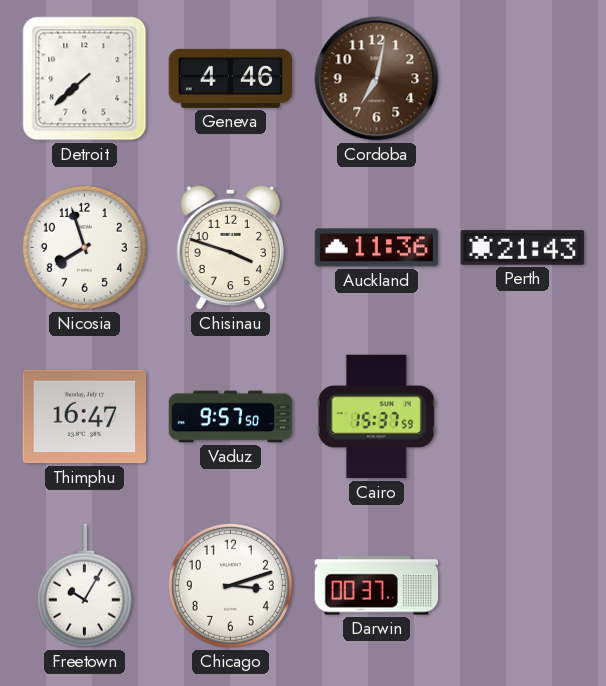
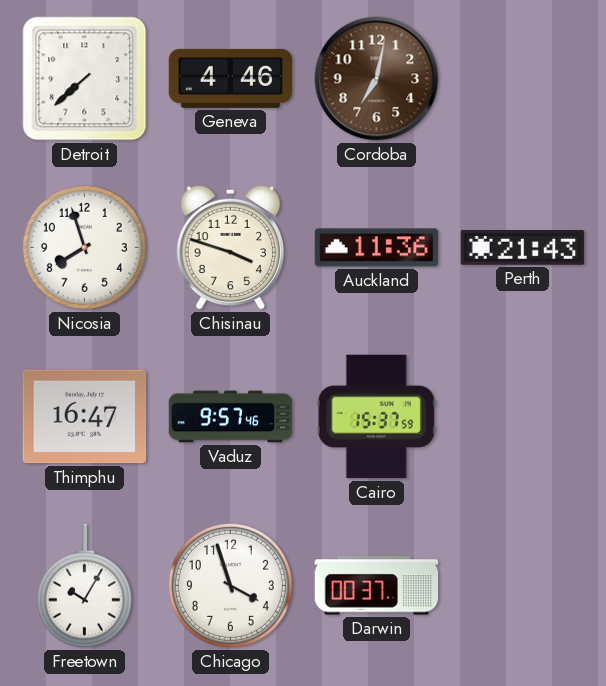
Vaduz: 9:57:50 -> 9:57:46
Chicago: 3:12 -> 3:57
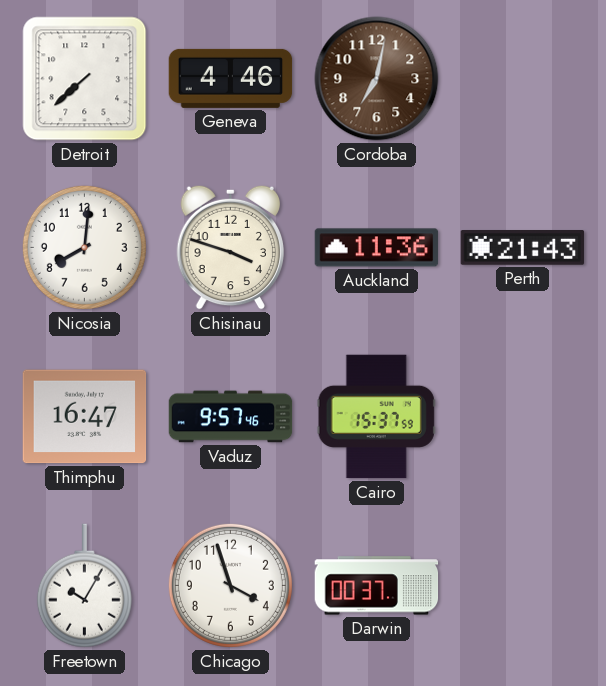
Nicosia: 7:57 -> 8:01
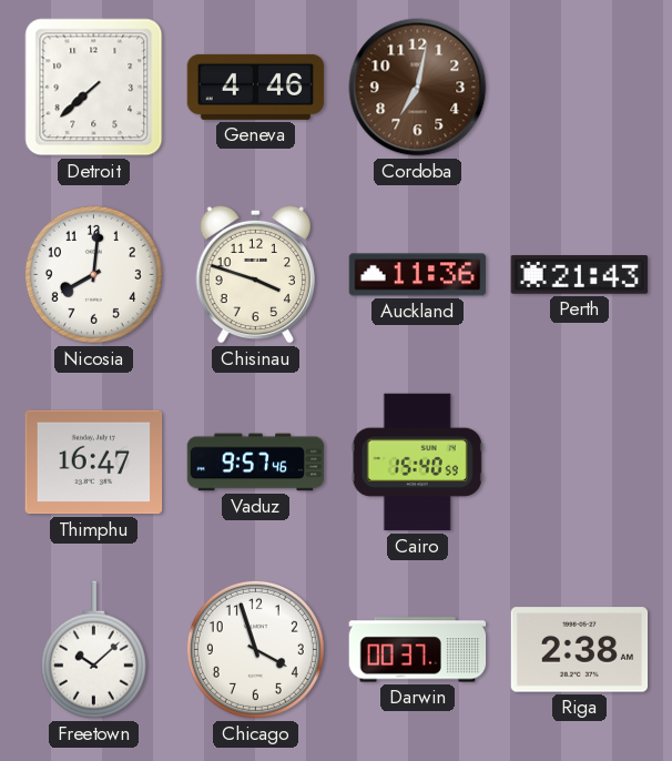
Cairo: 15:37 -> 15:40
Freetown: 10:05 -> 10:08
Riga: none -> 2:38
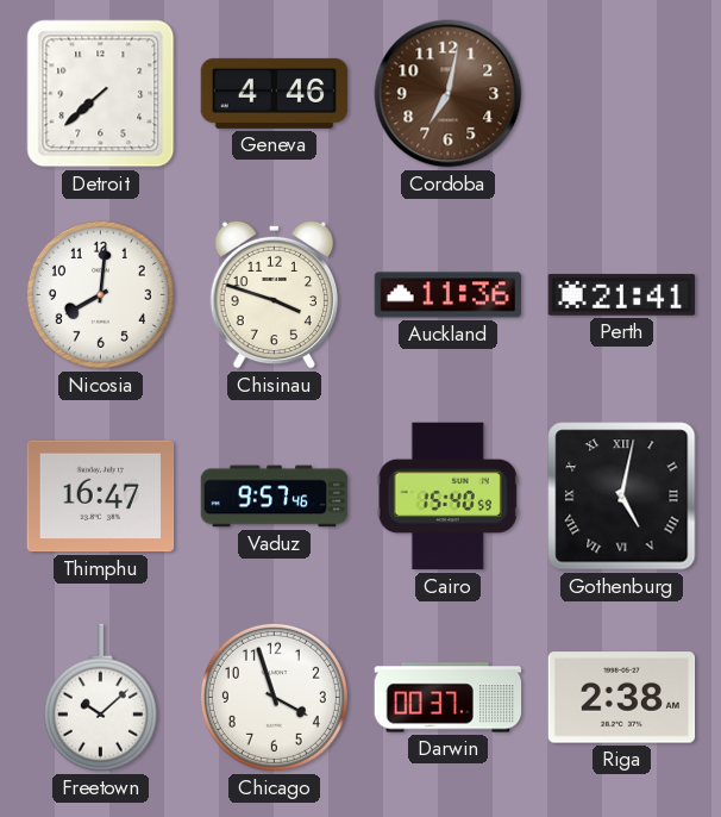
Perth: 21:43 -> 21:41
Gothenburg: none -> 5:02
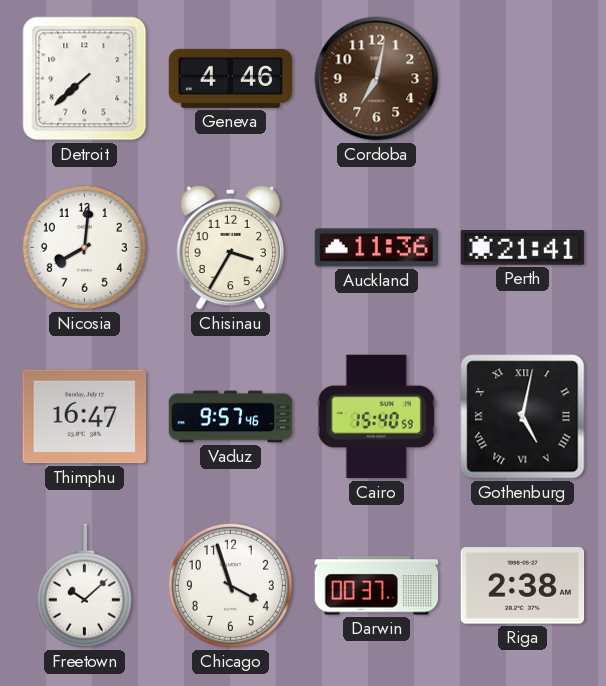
Chisinau: 3:48 -> 3:35
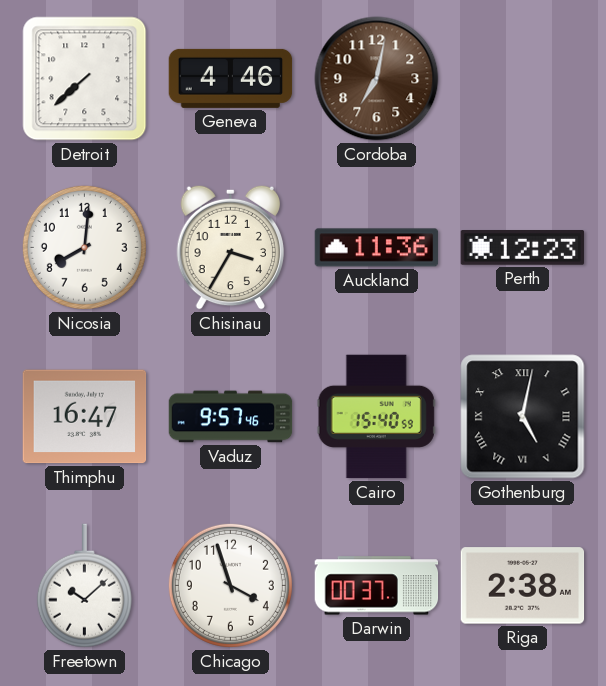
Perth: 21:41 -> 12:23
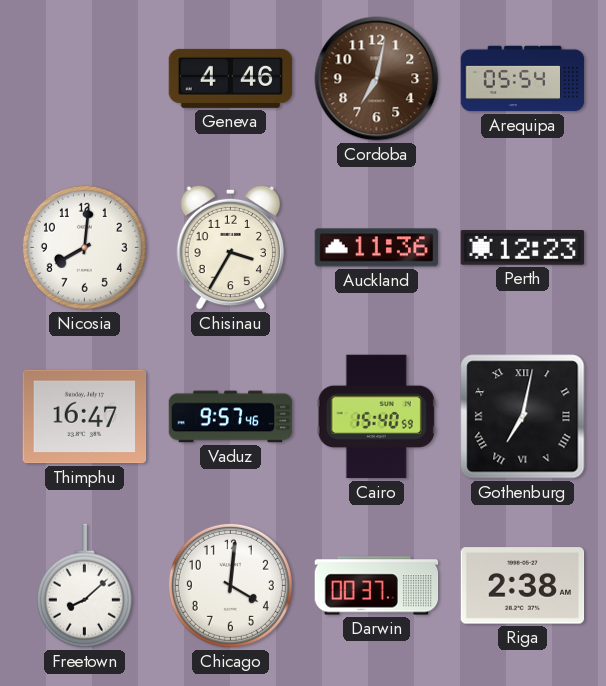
Detroit: 7:38 -> none
Arequipa: none -> 05:54
Gothenburg: 5:02 -> 7:02
Freetown: 10:08 -> 8:08
Chicago: 3:57 -> 4:01
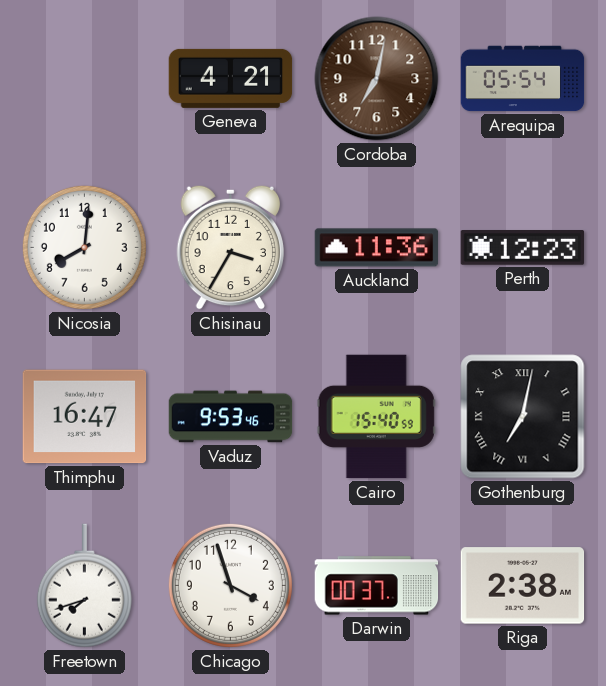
Geneva: 4:46 -> 4:21
Vaduz: 9:57 -> 9:53
Freetown: 8:08 -> 7:42
Chicago: 4:01 -> 3:57
